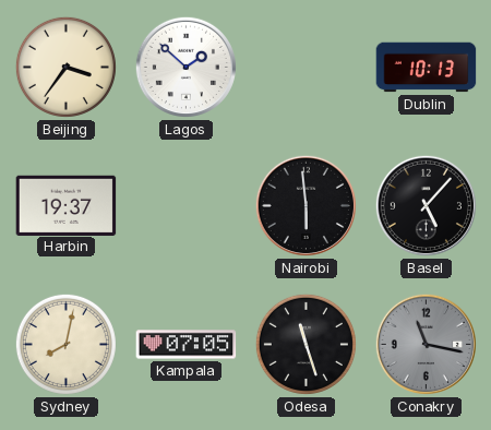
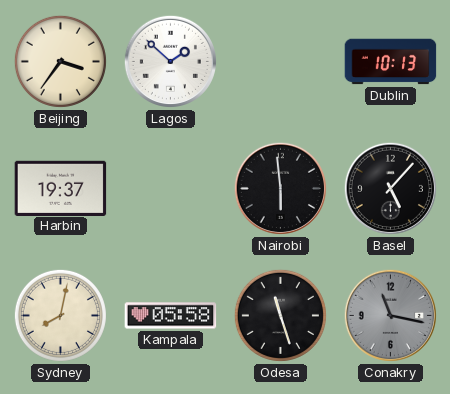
Kampala: 07:05 -> 05:58
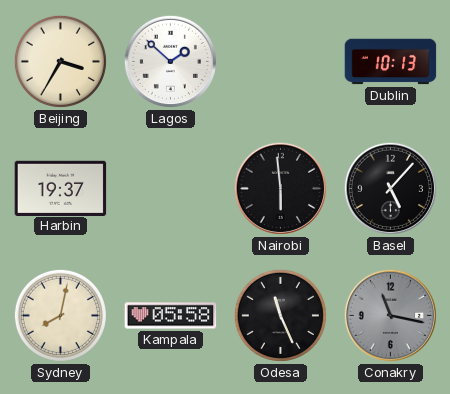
Beijing: 3:36 -> 3:35
Odesa: 11:27 -> 11:26
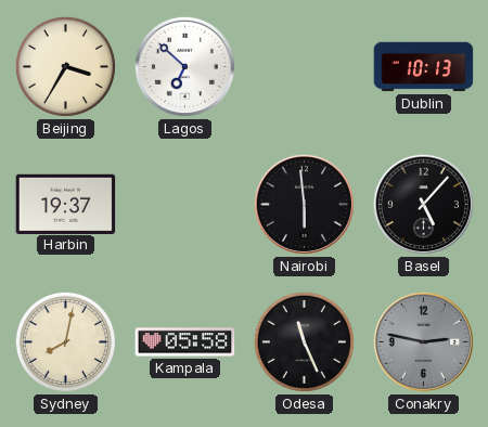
Lagos: 1:52 -> 6:52
Conakry: 11:17 -> 2:47
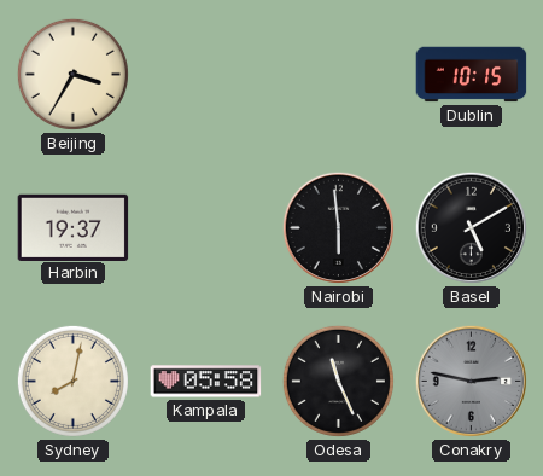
Lagos: 6:52 -> none
Dublin: 10:13 -> 10:15
Basel: 5:07 -> 5:10
